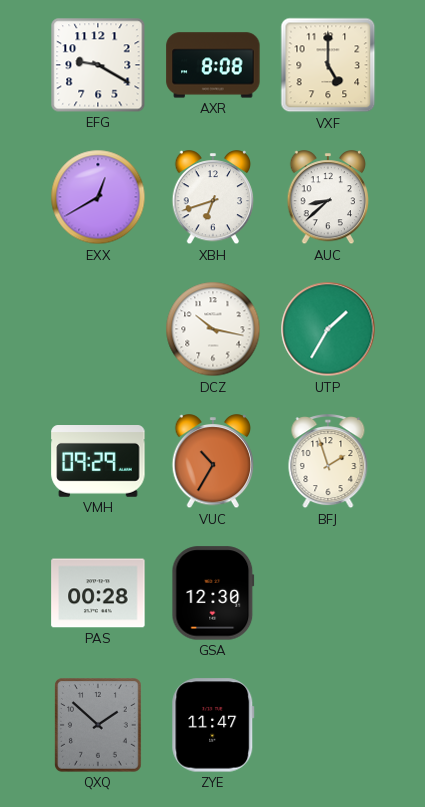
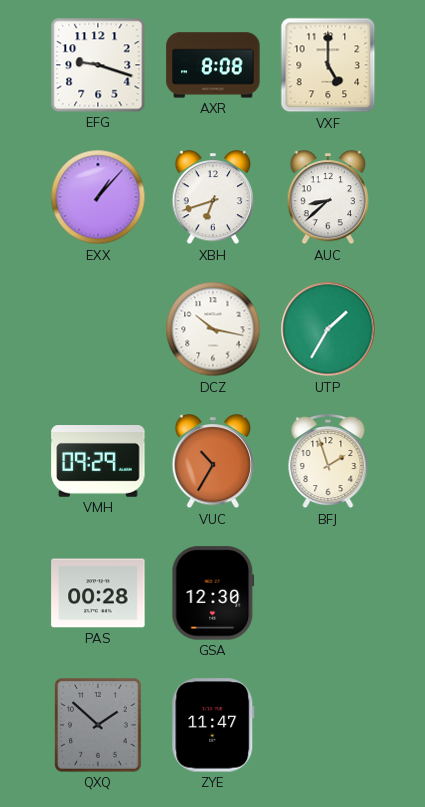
EFG: 9:20 -> 9:18
EXX: 12:40 -> 1:07
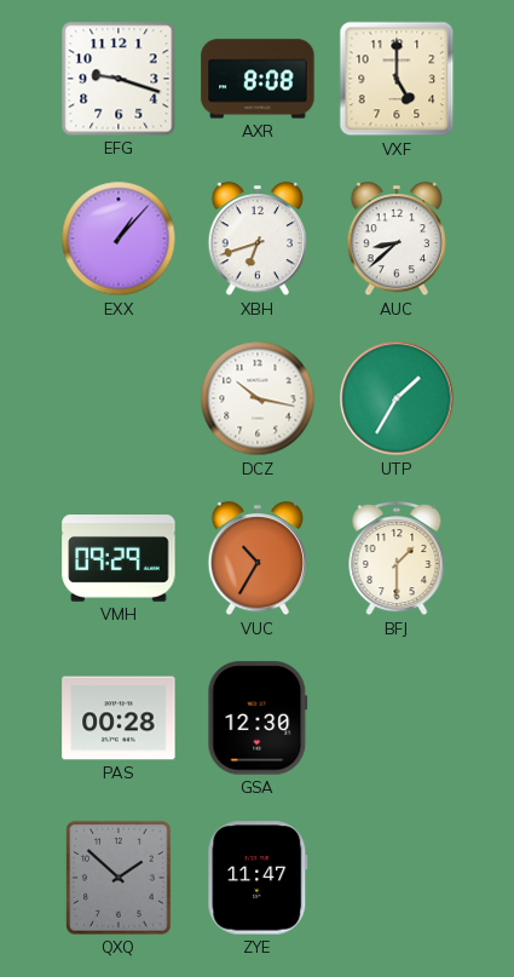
BFJ: 1:57 -> 1:30
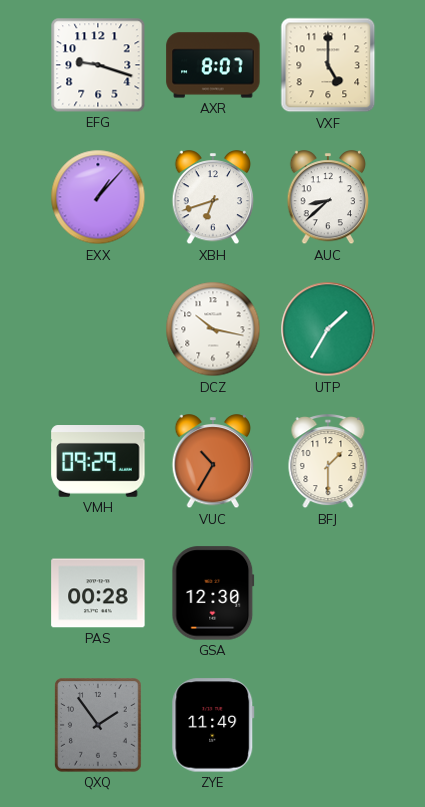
AXR: 8:08 -> 8:07
QXQ: 1:52 -> 1:54
ZYE: 11:47 -> 11:49
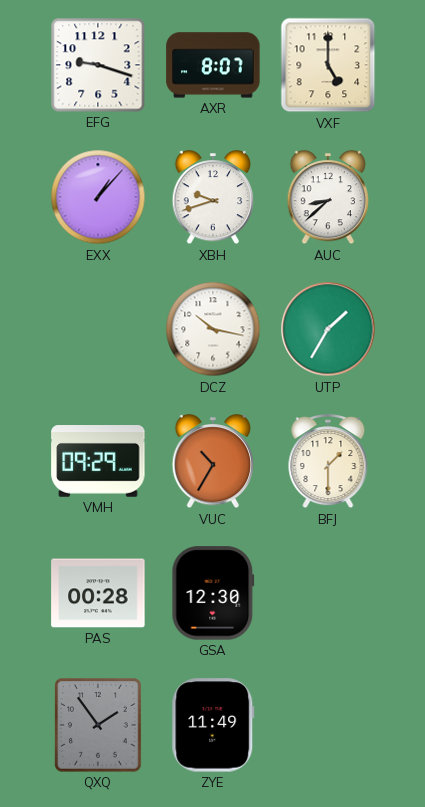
XBH: 6:42 -> 9:42
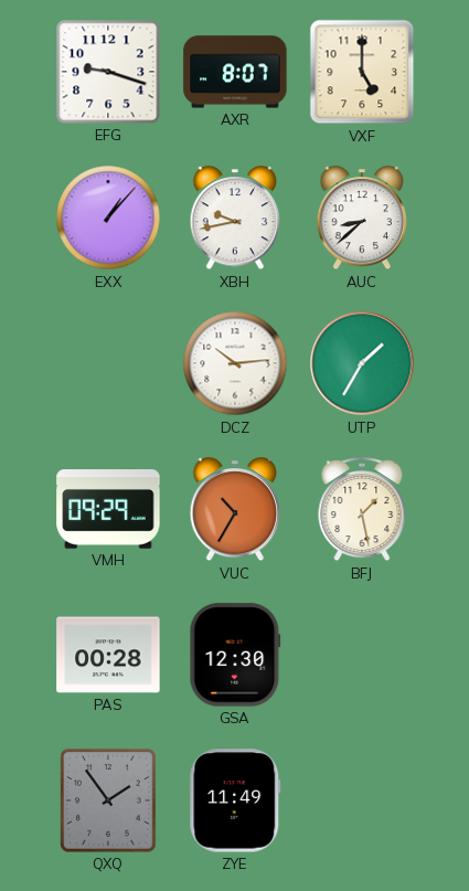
XBH: 9:42 -> 9:43
DCZ: 10:17 -> 10:14
BFJ: 1:30 -> 1:28
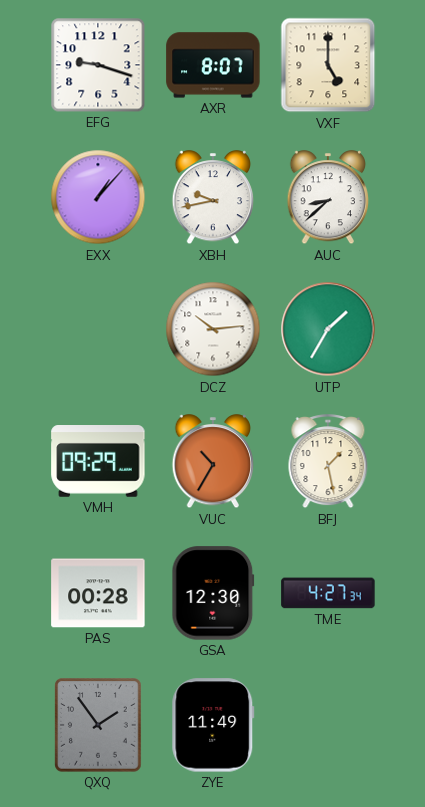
TME: none -> 4:27
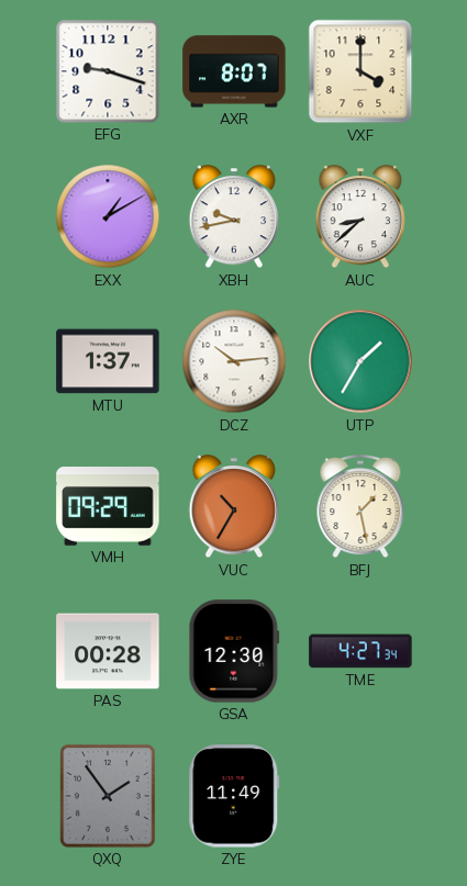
VXF: 5:00 -> 4:00
EXX: 1:07 -> 1:10
MTU: none -> 1:37
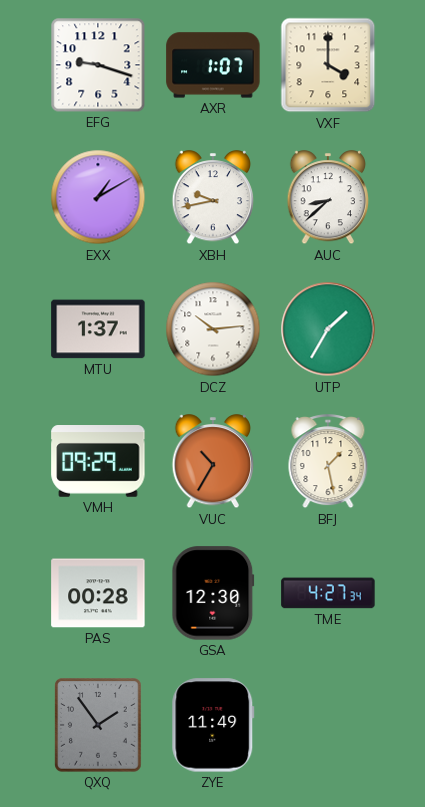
AXR: 8:07 -> 1:07
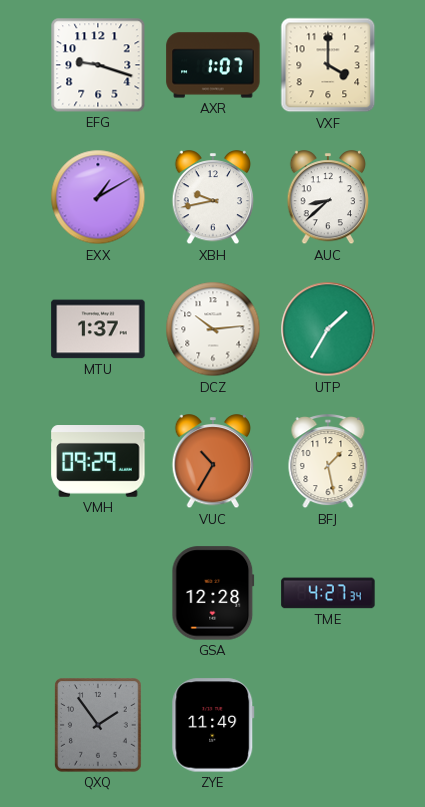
PAS: 00:28 -> none
GSA: 12:30 -> 12:28
